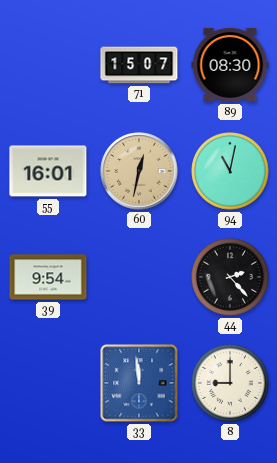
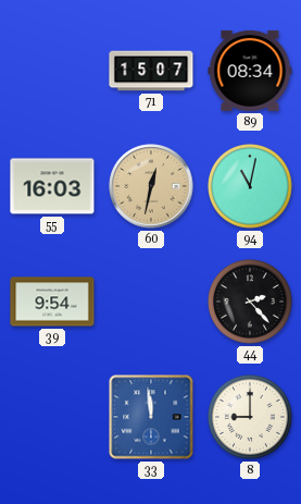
89: 08:30 -> 08:34
55: 16:01 -> 16:03
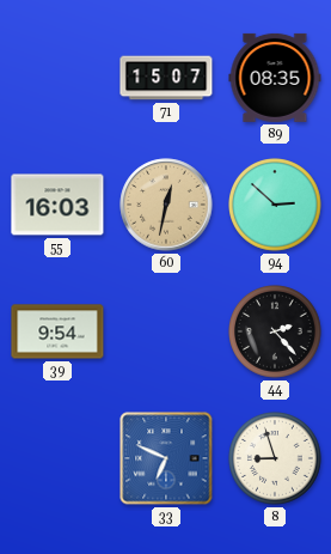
89: 08:34 -> 08:35
94: 11:02 -> 2:52
33: 11:59 -> 6:49
8: 9:00 -> 8:57
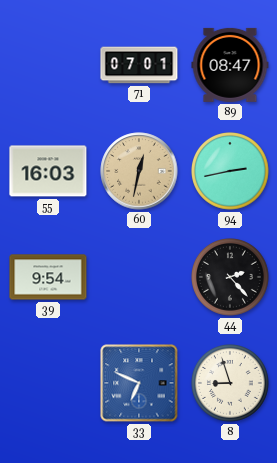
71: 15:07 -> 07:01
89: 08:35 -> 08:47
94: 2:52 -> 2:43
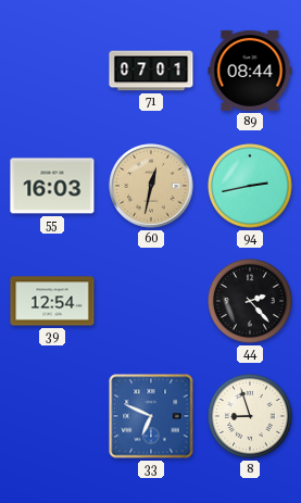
89: 08:47 -> 08:44
39: 9:54 -> 12:54
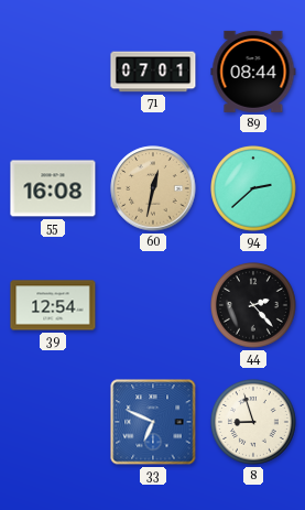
55: 16:03 -> 16:08
94: 2:43 -> 2:38
